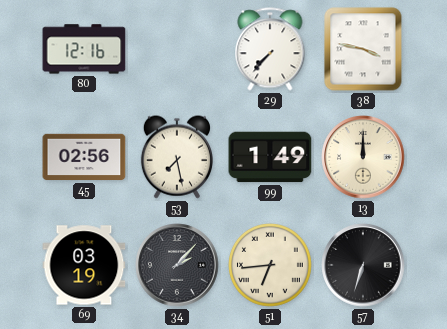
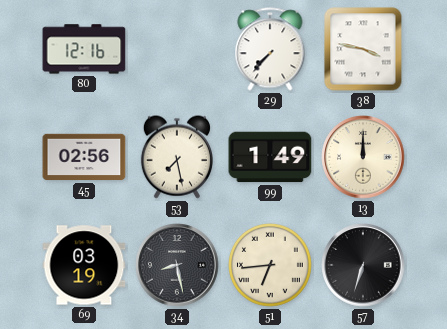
34: 2:07 -> 8:28
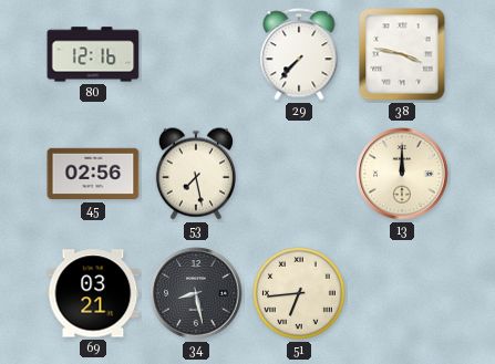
99: 1:49 -> none
69: 03:19 -> 03:21
57: 6:33 -> none
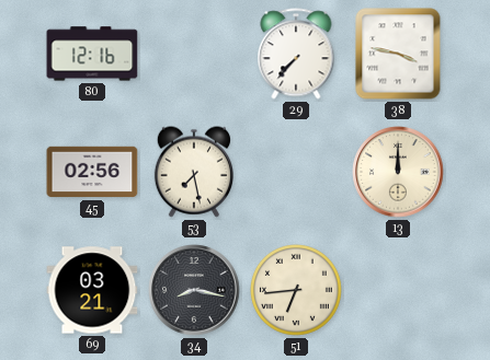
34: 8:28 -> 8:17
